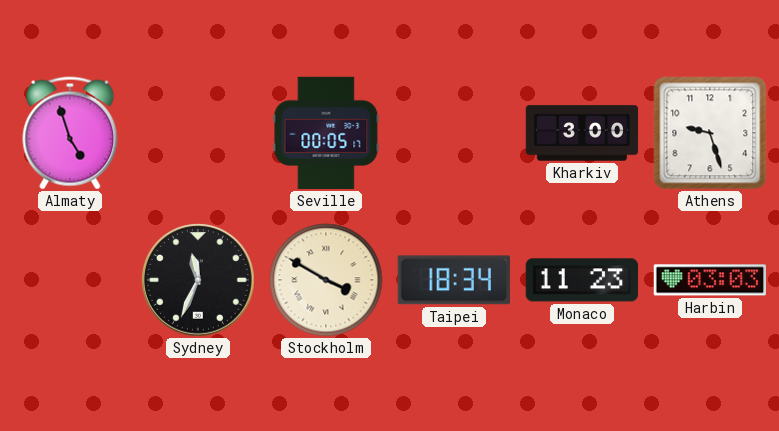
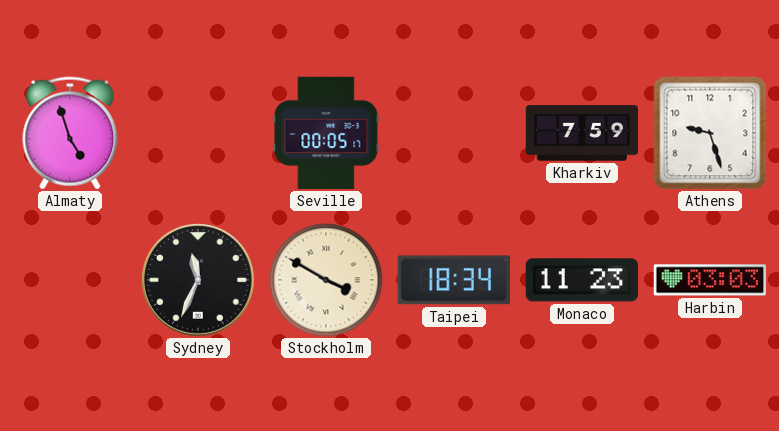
Kharkiv: 3:00 -> 7:59
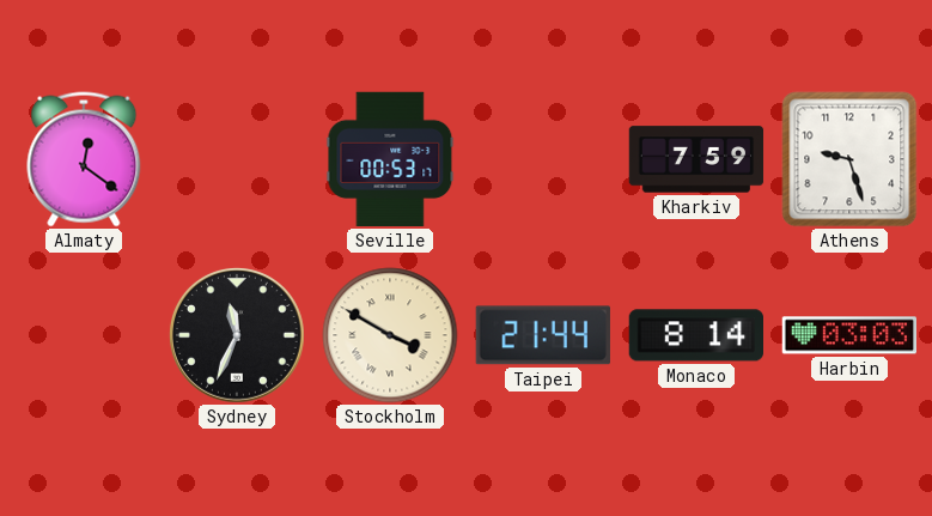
Almaty: 4:57 -> 12:21
Seville: 00:05 -> 00:53
Taipei: 18:34 -> 21:44
Monaco: 11:23 -> 8:14
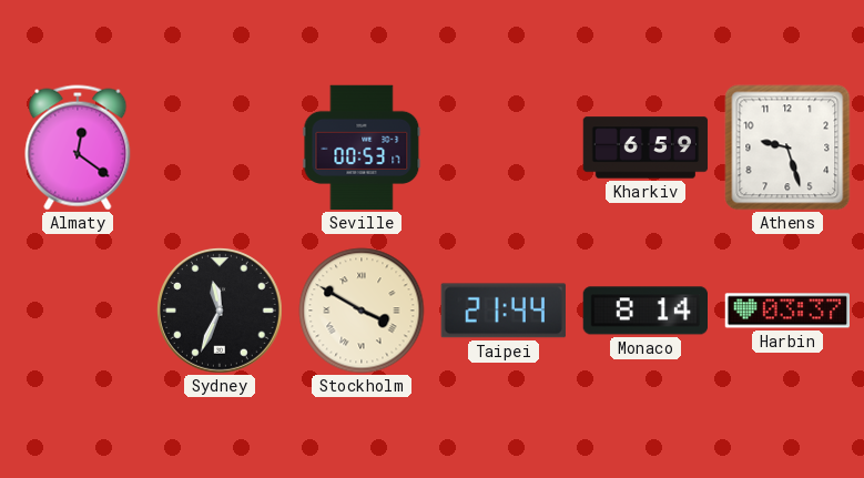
Kharkiv: 7:59 -> 6:59
Harbin: 03:03 -> 03:37
